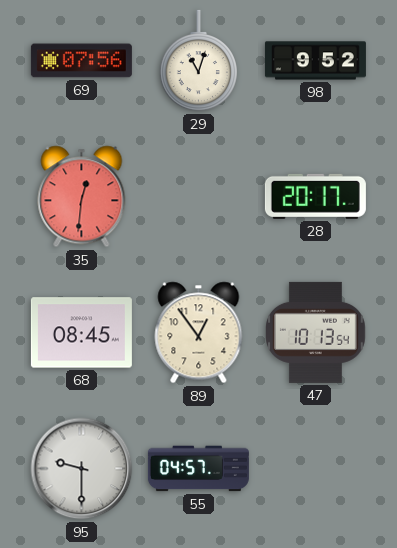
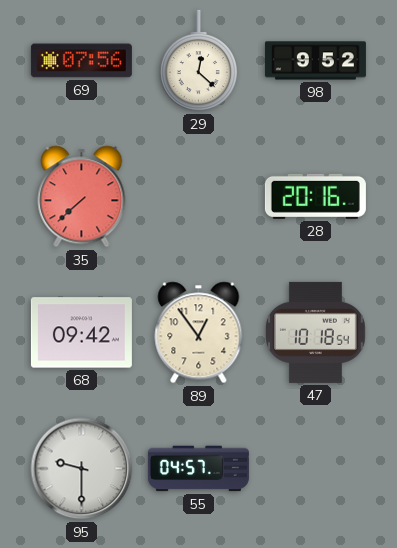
29: 11:03 -> 12:22
35: 12:31 -> 7:38
28: 20:17 -> 20:16
68: 08:45 -> 09:42
47: 10:13 -> 10:18
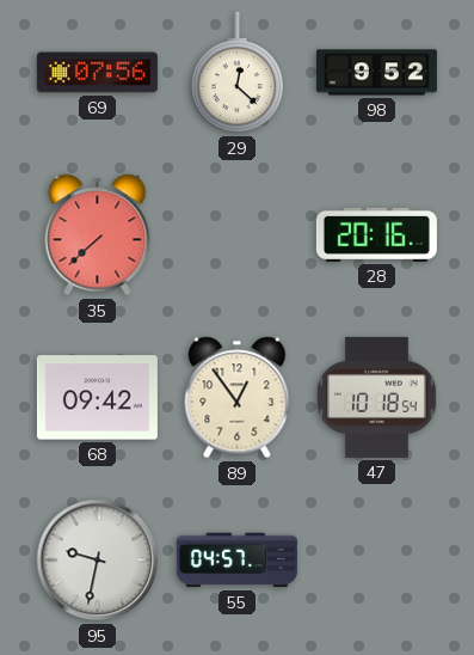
95: 9:30 -> 9:32
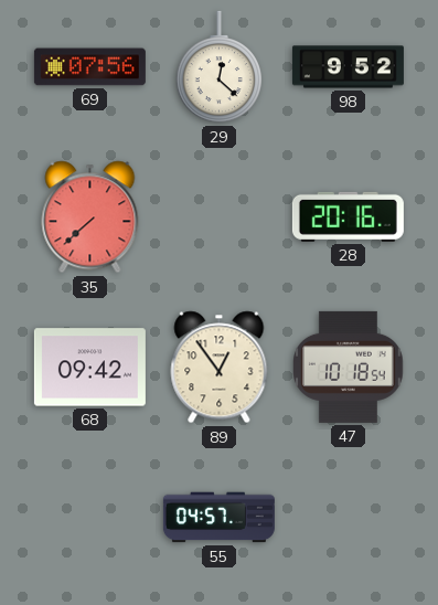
95: 9:32 -> none
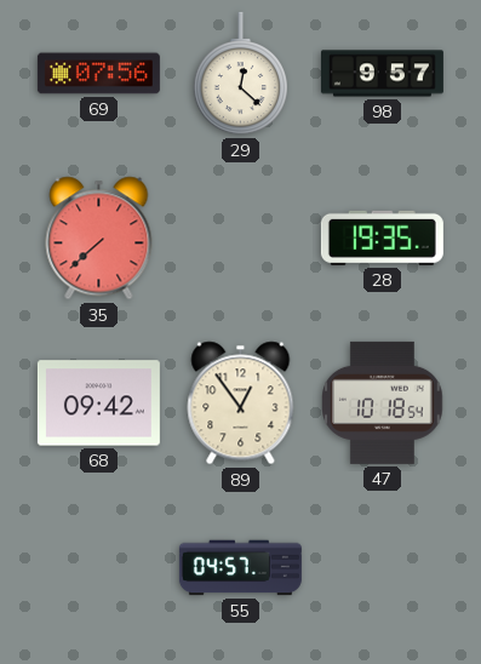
98: 9:52 -> 9:57
28: 20:16 -> 19:35
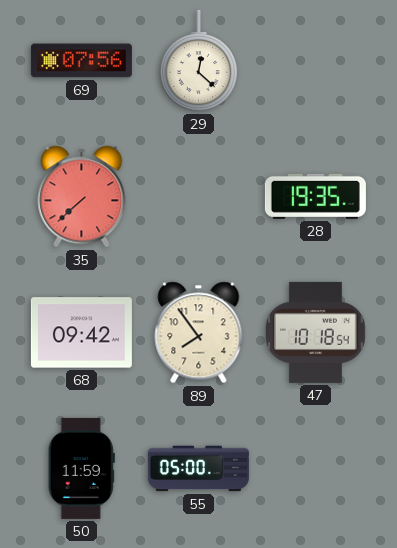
98: 9:57 -> none
89: 12:54 -> 7:54
50: none -> 11:59
55: 04:57 -> 05:00
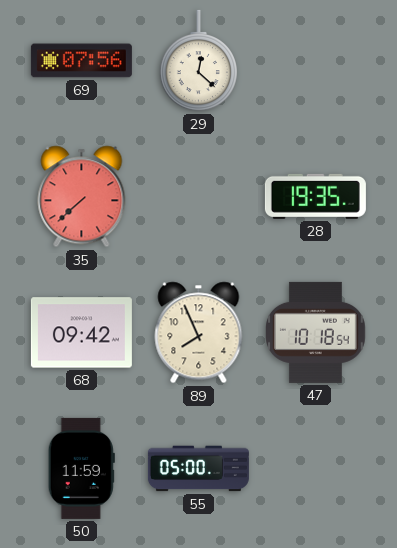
89: 7:54 -> 7:56
